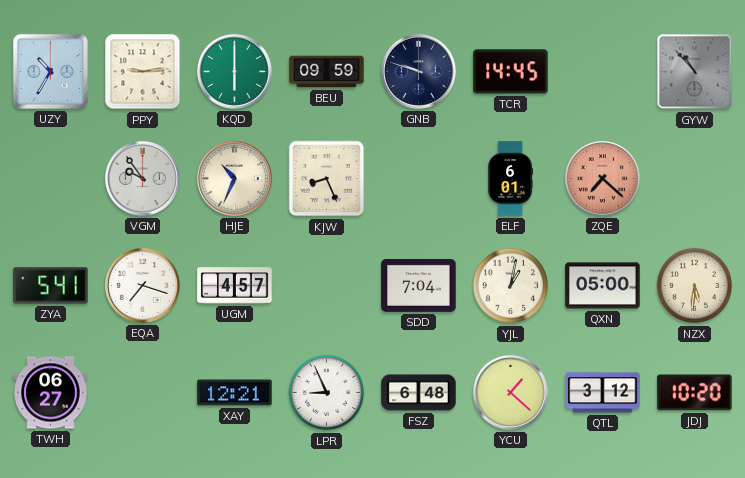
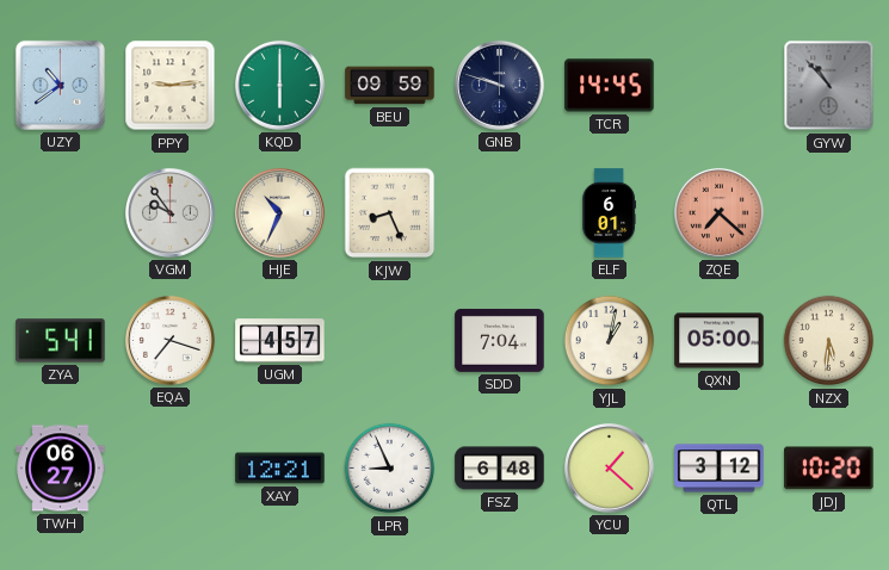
UZY: 10:35 -> 10:39
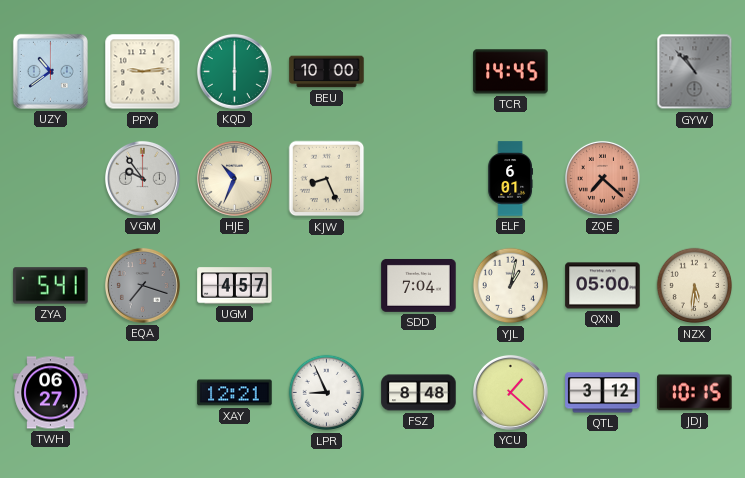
BEU: 09:59 -> 10:00
GNB: 9:48 -> none
EQA dial: white -> grey
FSZ: 6:48 -> 8:48
JDJ: 10:20 -> 10:15
